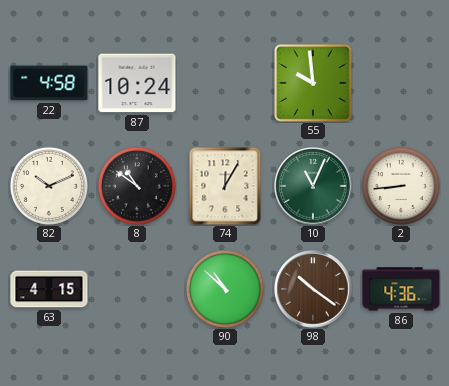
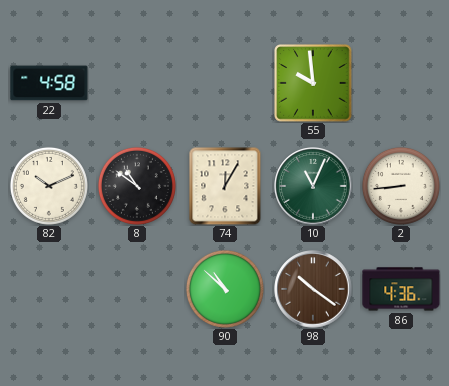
87: 10:24 -> none
63: 4:15 -> none
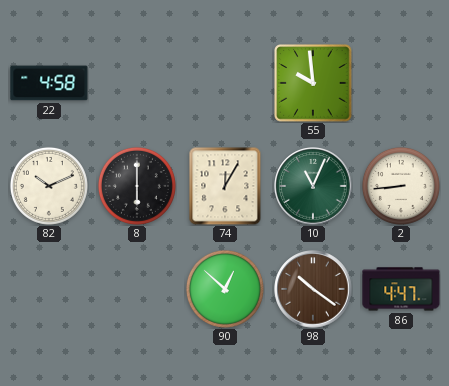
8: 10:51 -> 6:00
90: 10:52 -> 12:52
86: 4:36 -> 4:47
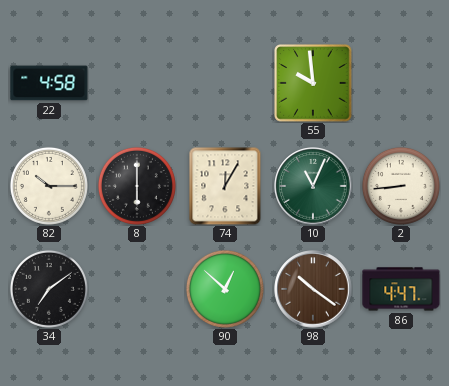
82: 10:11 -> 10:15
34: none -> 7:09
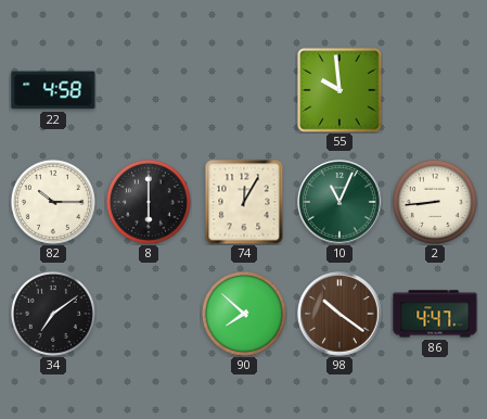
90: 12:52 -> 7:52
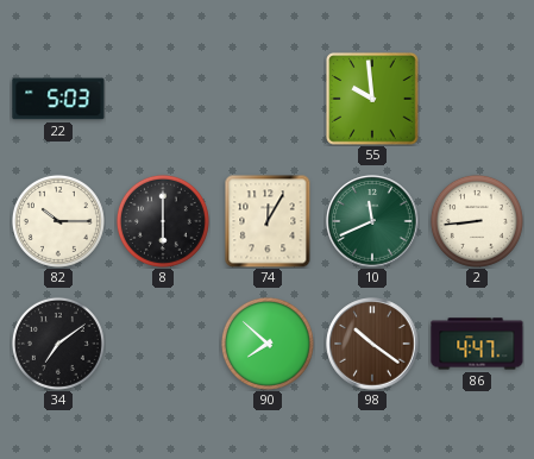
22: 4:58 -> 5:03
10: 11:04 -> 11:41
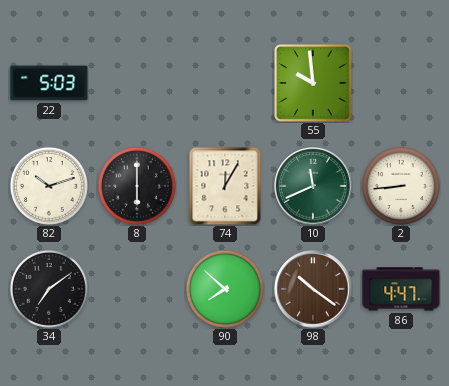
82: 10:15 -> 10:12
